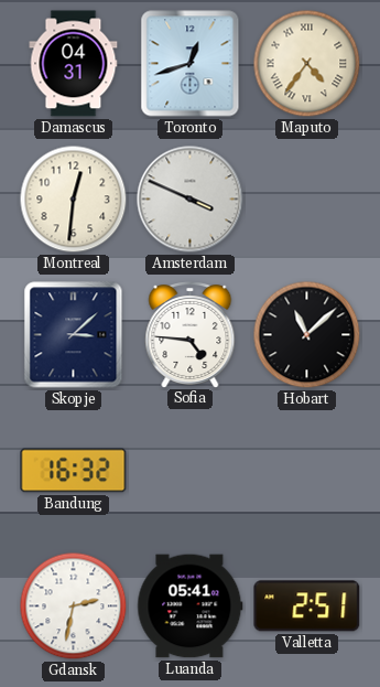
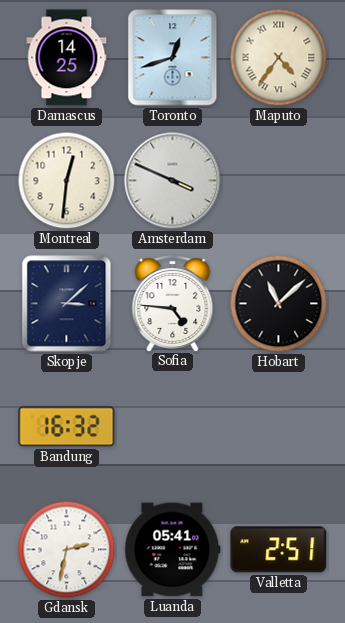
Damascus: 04:31 -> 14:25
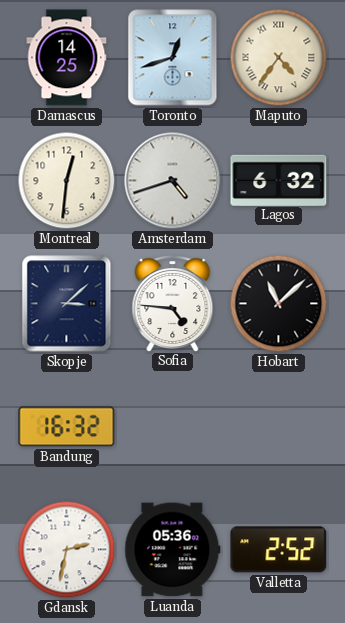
Amsterdam: 3:49 -> 4:42
Lagos: none -> 6:32
Luanda: 05:41 -> 05:36
Valletta: 2:51 -> 2:52
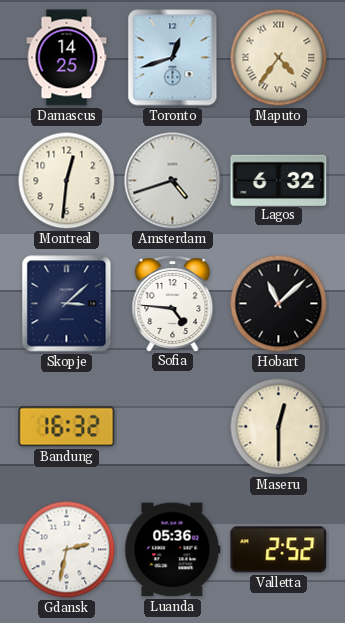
Maseru: none -> 12:30
